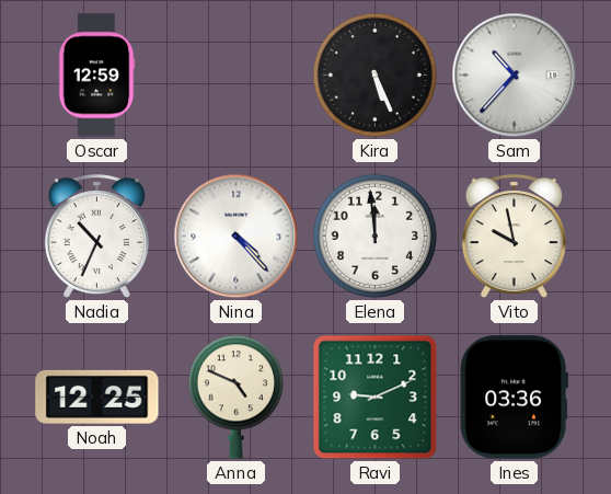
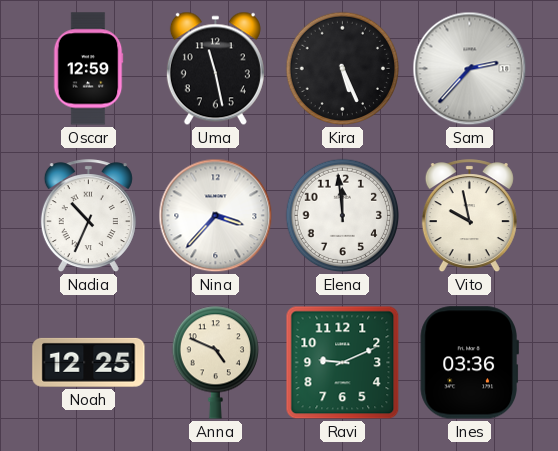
Uma: none -> 11:28
Sam: 10:37 -> 2:37
Nina: 4:23 -> 3:37
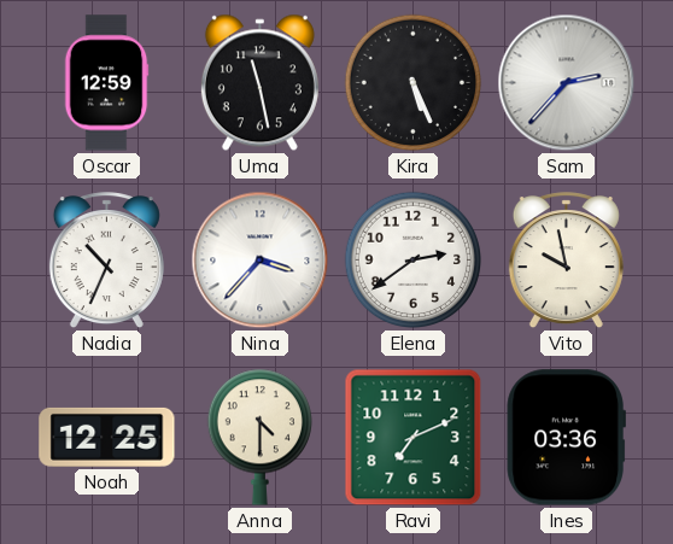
Elena: 11:59 -> 2:39
Anna: 4:49 -> 4:30
Ravi: 9:11 -> 7:11
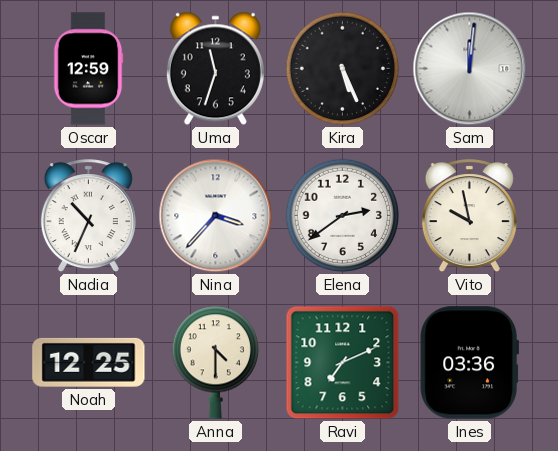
Uma: 11:28 -> 11:33
Sam: 2:37 -> 12:01
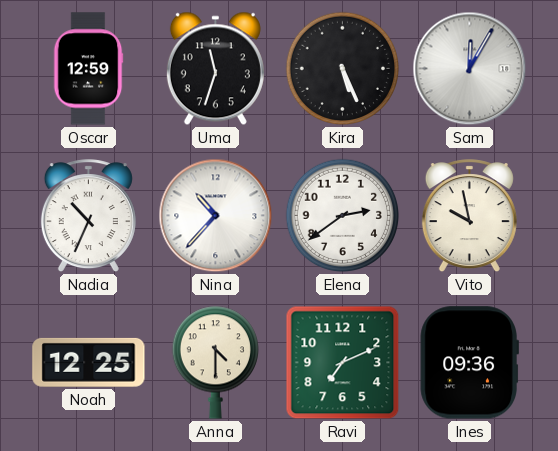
Sam: 12:01 -> 12:05
Nina: 3:37 -> 10:37
Ines: 03:36 -> 09:36
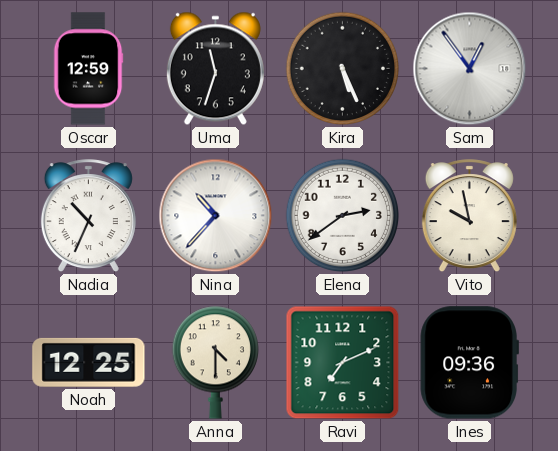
Sam: 12:05 -> 12:54
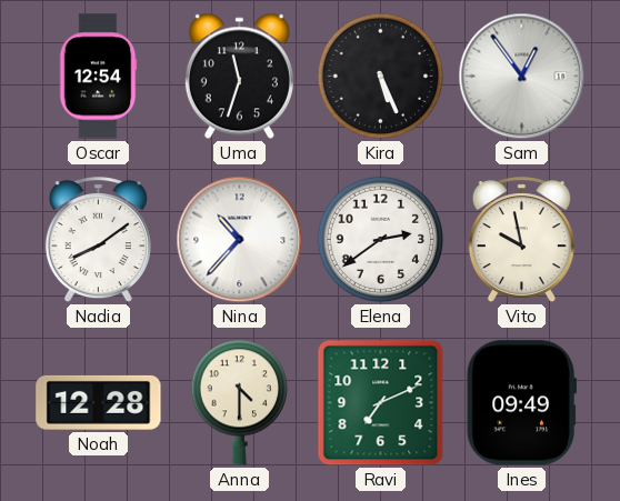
Oscar: 12:59 -> 12:54
Nadia: 10:34 -> 8:09
Noah: 12:25 -> 12:28
Ines: 09:36 -> 09:49
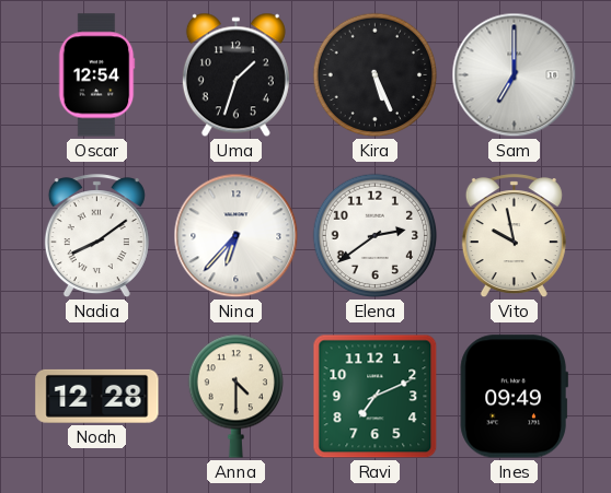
Uma: 11:33 -> 1:33
Sam: 12:54 -> 7:00
Nina: 10:37 -> 6:37
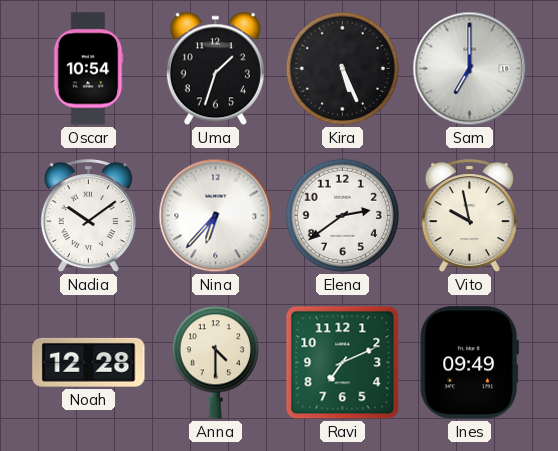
Oscar: 12:54 -> 10:54
Nadia: 8:09 -> 10:09
